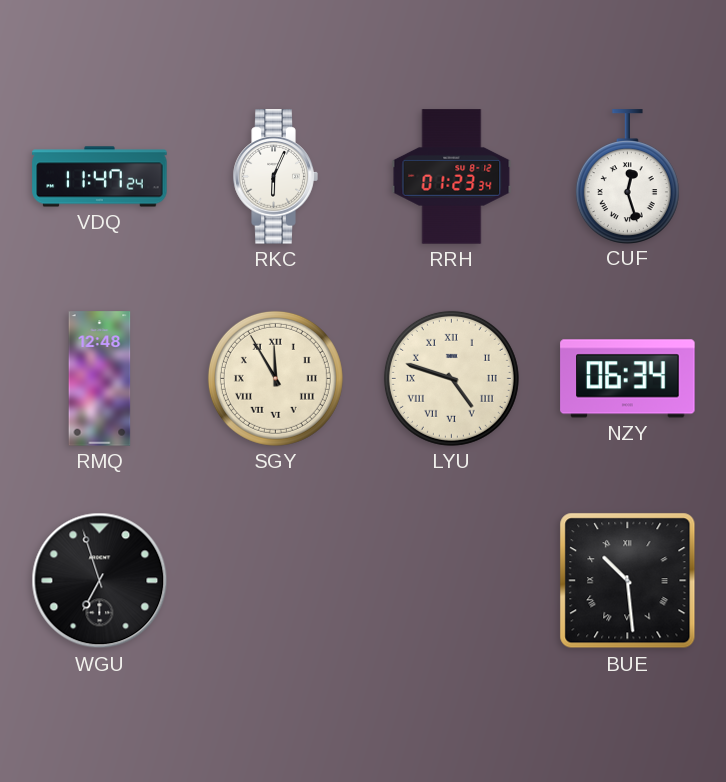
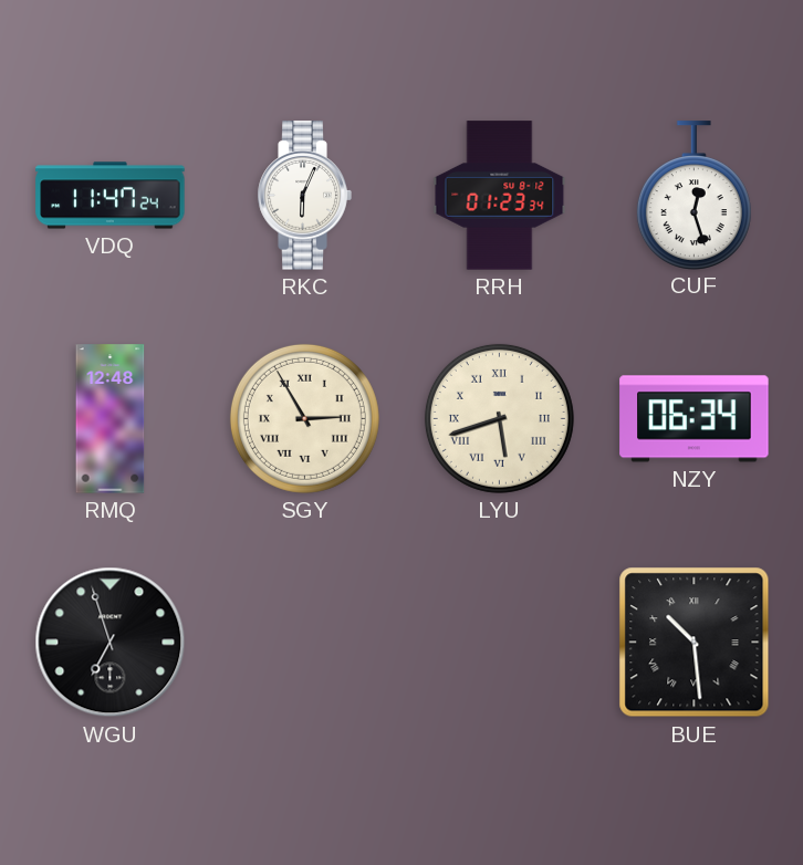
SGY: 11:55 -> 2:55
LYU: 4:48 -> 5:42
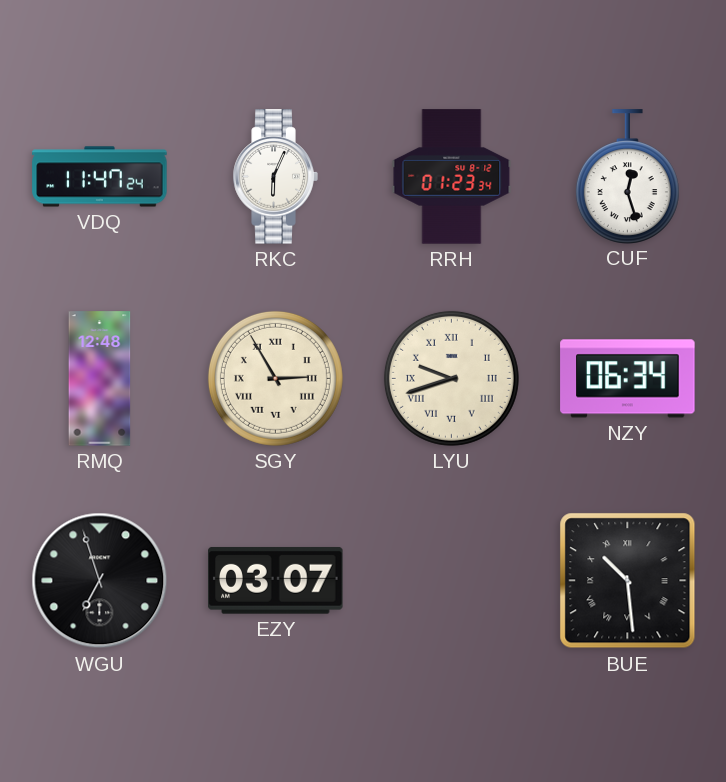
LYU: 5:42 -> 9:42
EZY: none -> 03:07
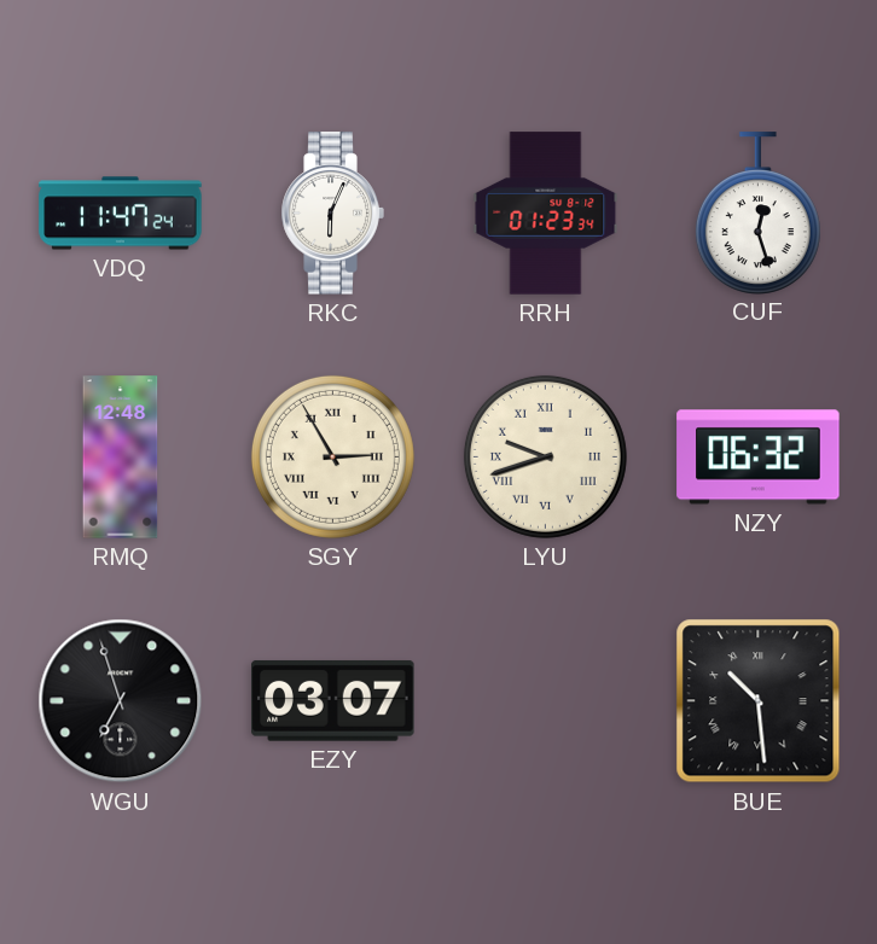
NZY: 06:34 -> 06:32
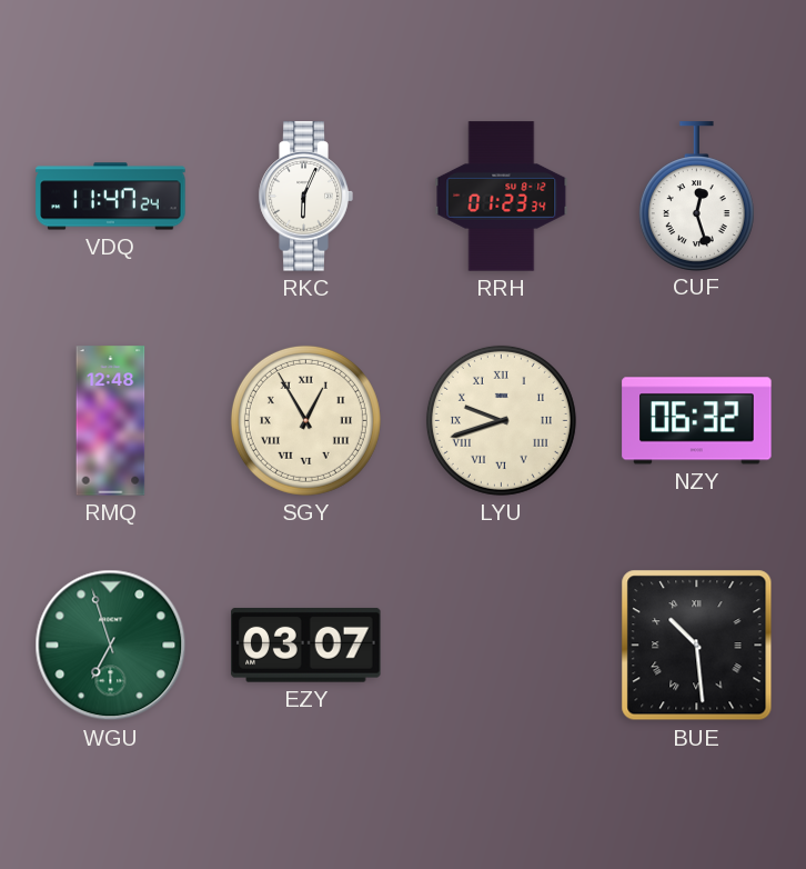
SGY: 2:55 -> 12:55
WGU dial: black -> green
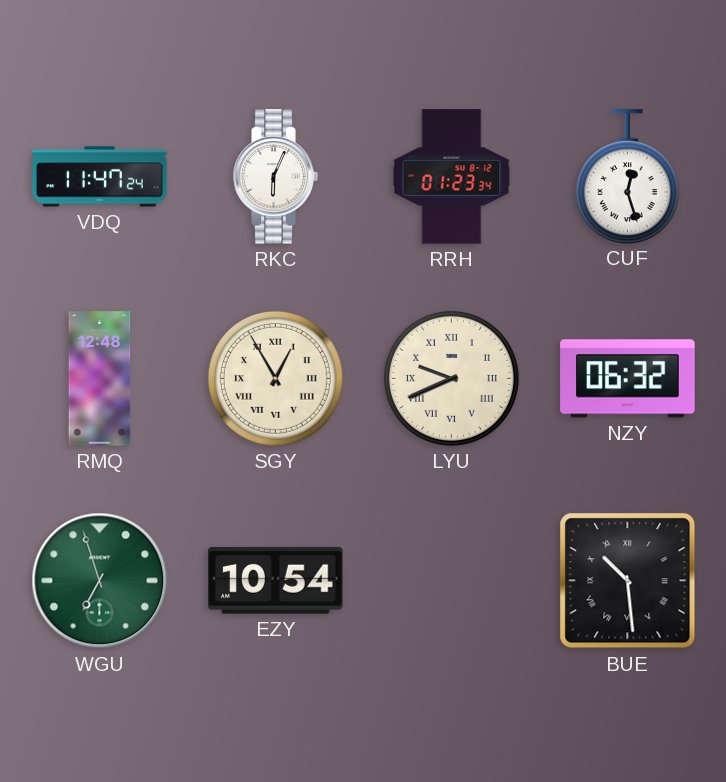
LYU: 9:42 -> 9:41
EZY: 03:07 -> 10:54
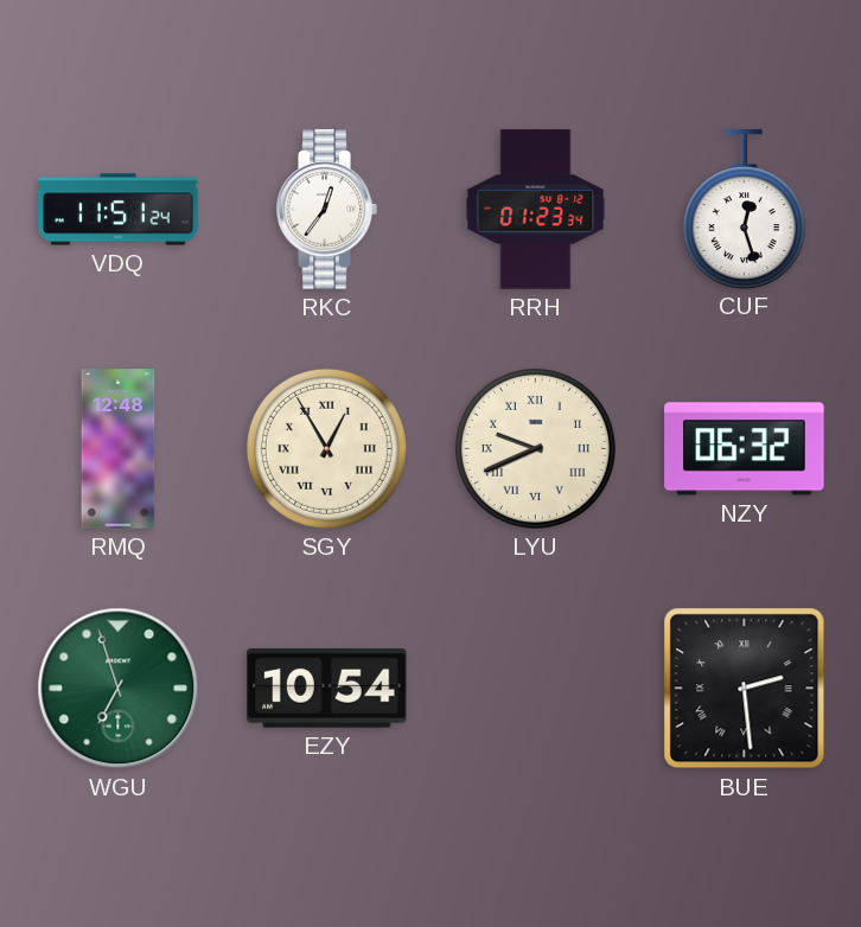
VDQ: 11:47 -> 11:51
RKC: 6:04 -> 12:36
BUE: 10:29 -> 2:29
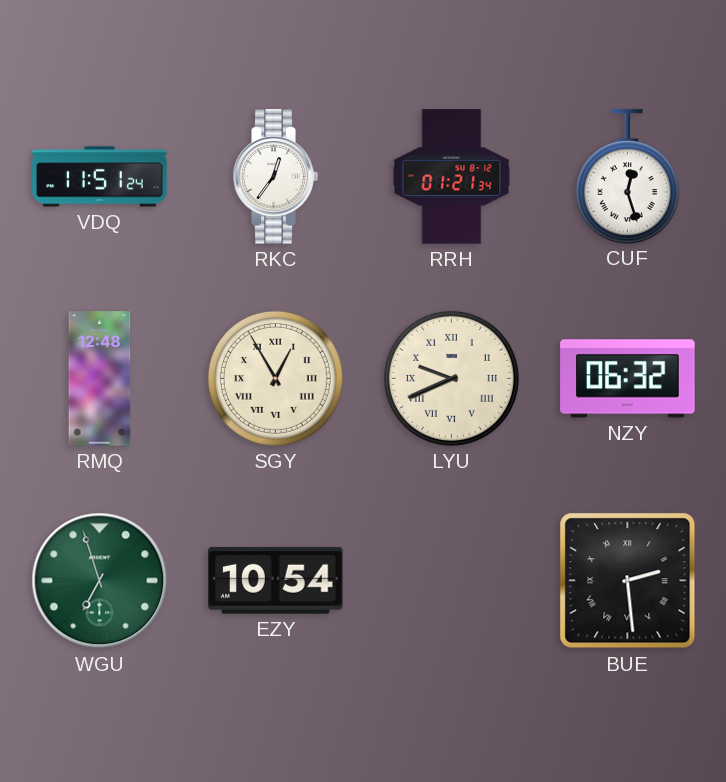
RRH: 01:23 -> 01:21
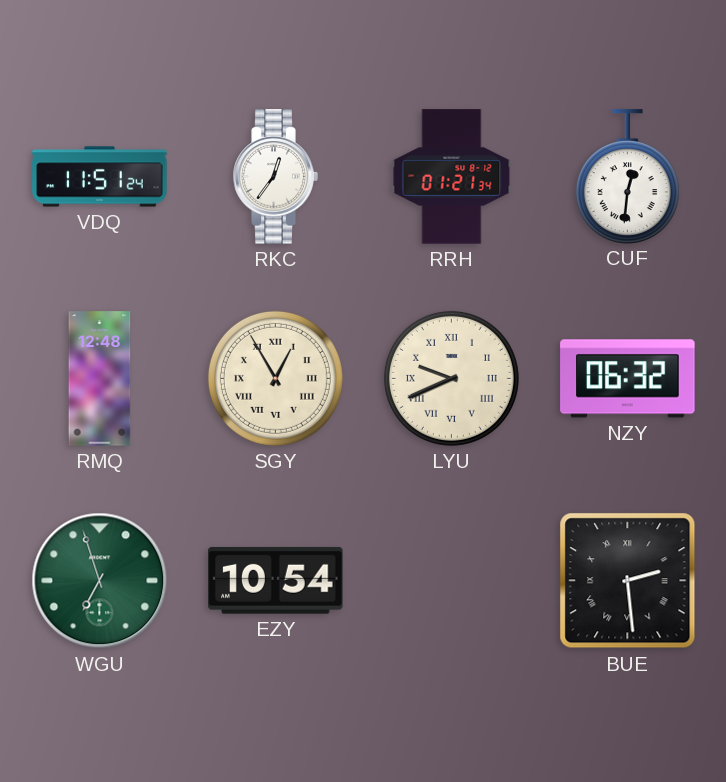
CUF: 12:27 -> 12:31
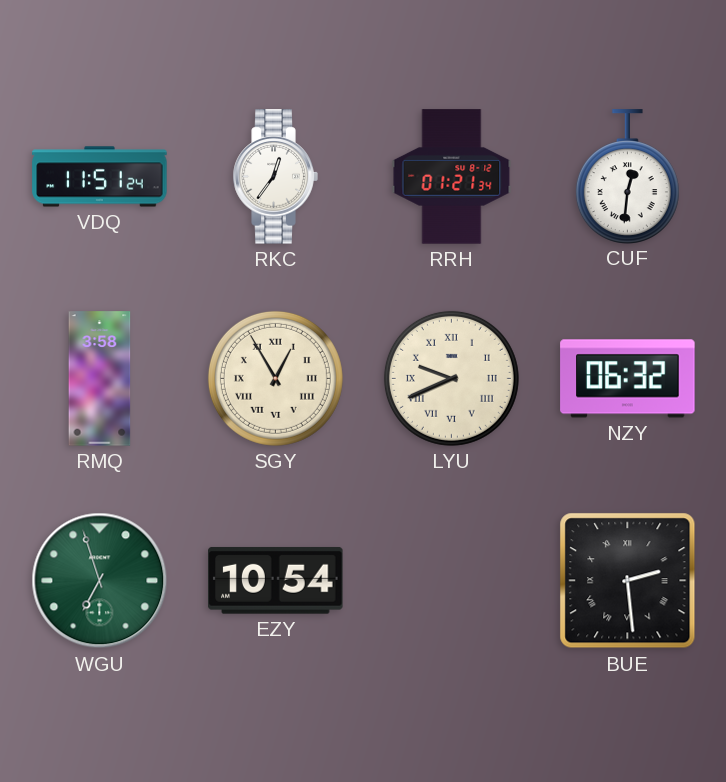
RMQ: 12:48 -> 3:58
